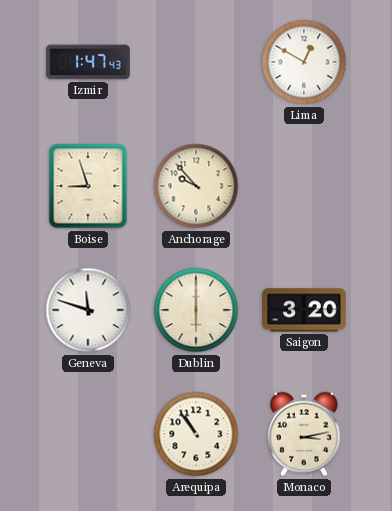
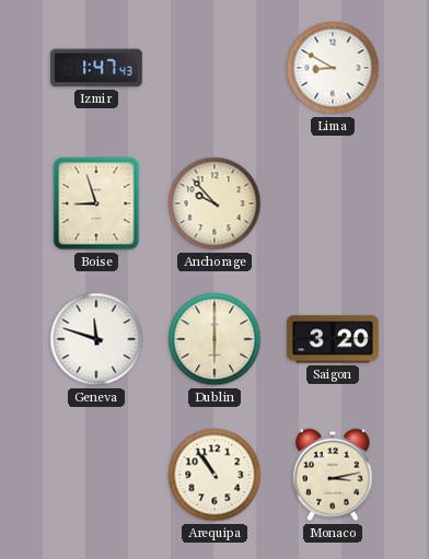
Lima: 12:50 -> 8:50
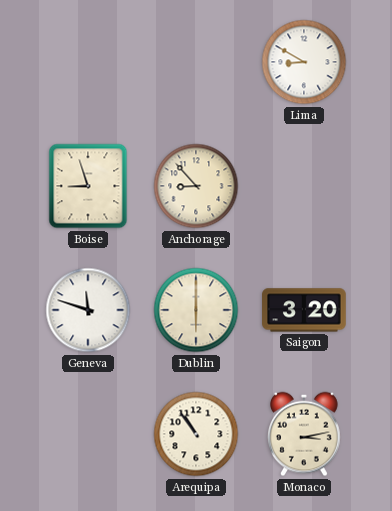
Izmir: 1:47 -> none
Anchorage: 9:53 -> 8:53
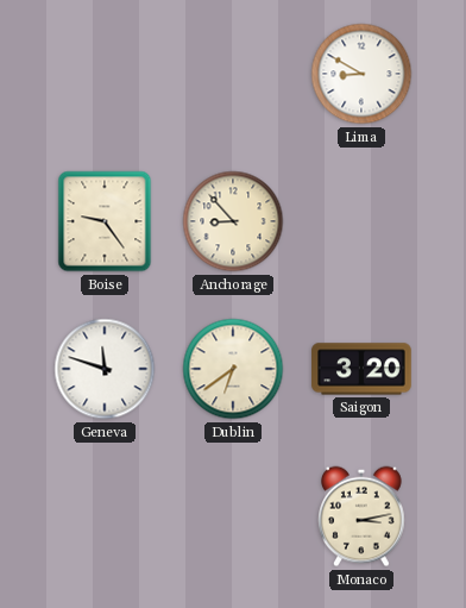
Boise: 8:57 -> 9:24
Dublin: 6:00 -> 6:39
Arequipa: 10:54 -> none
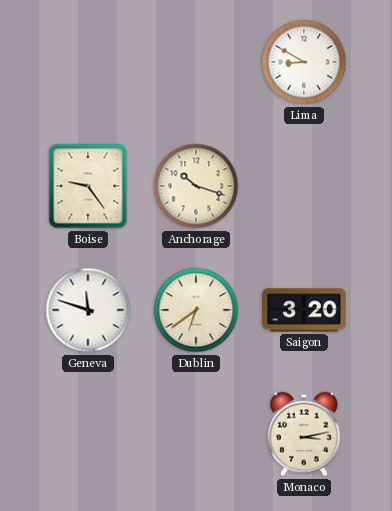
Anchorage: 8:53 -> 10:18
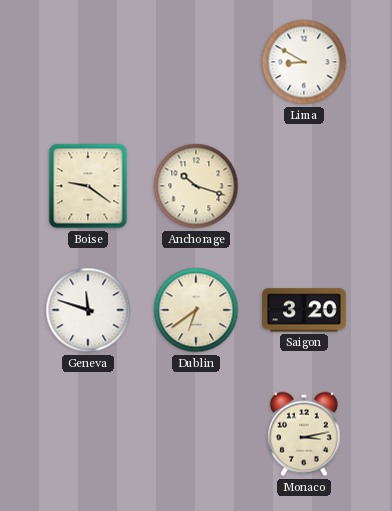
Boise: 9:24 -> 9:21
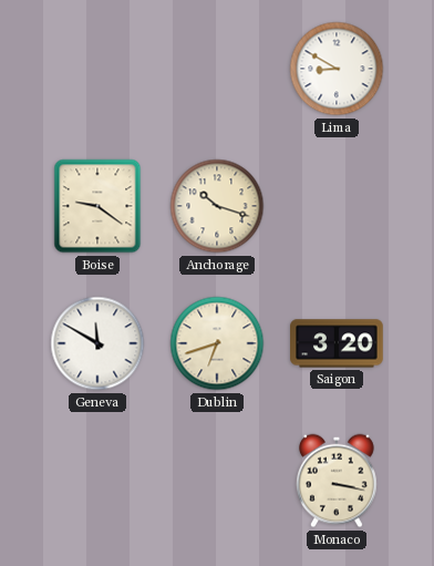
Geneva: 11:48 -> 11:50
Dublin: 6:39 -> 6:42
Monaco: 3:13 -> 3:17
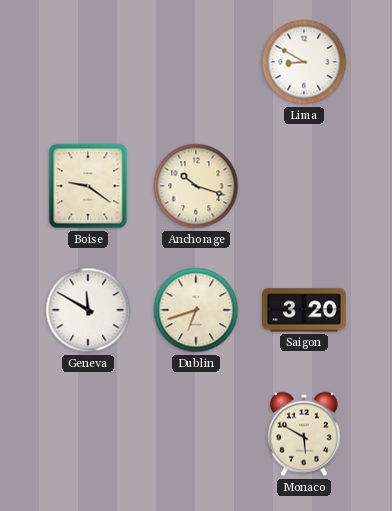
Monaco: 3:17 -> 5:50
